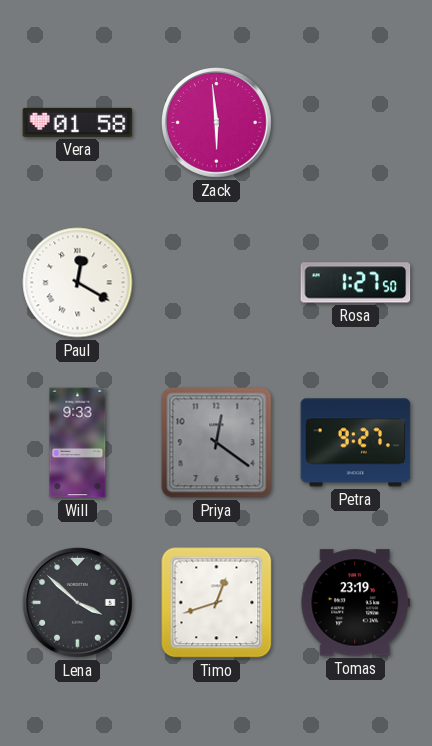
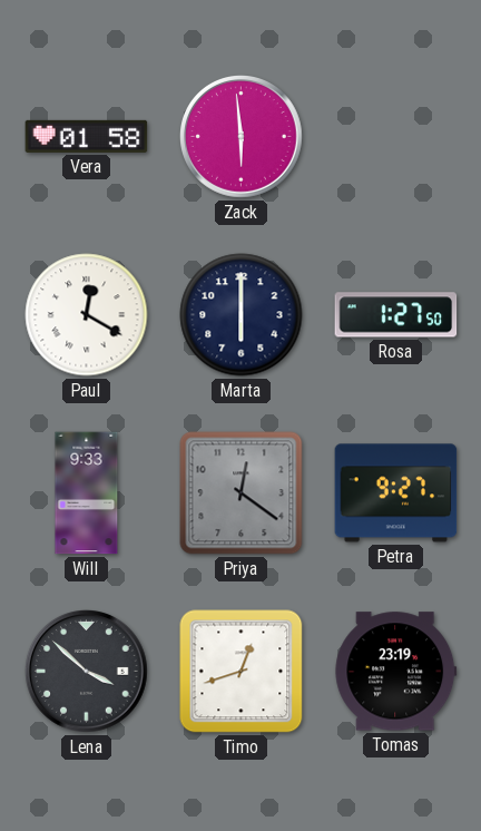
Marta: none -> 6:00
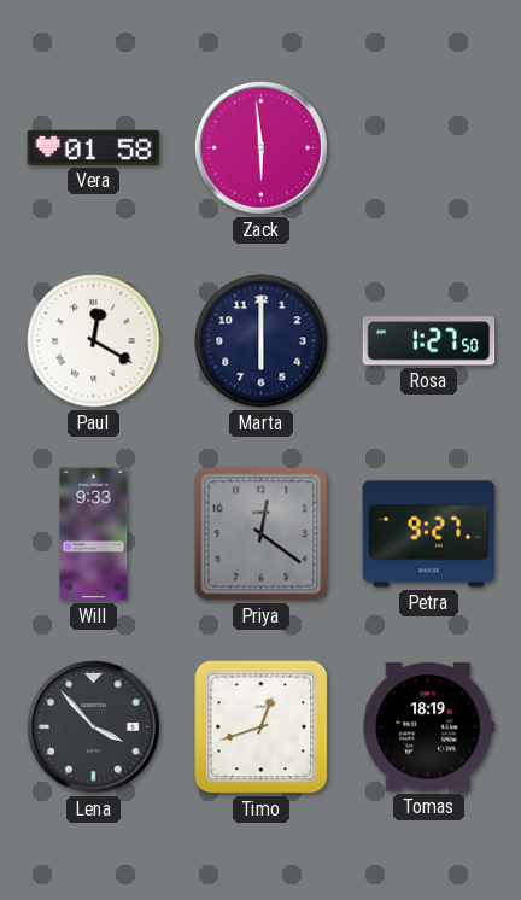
Lena: 3:52 -> 3:53
Tomas: 23:19 -> 18:19
